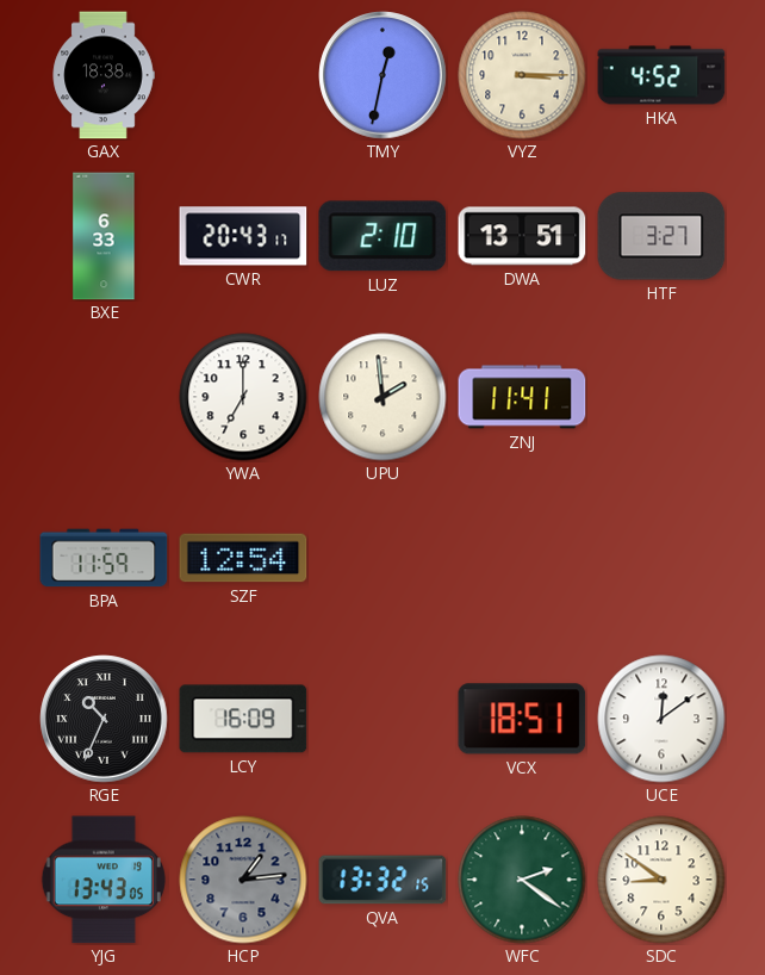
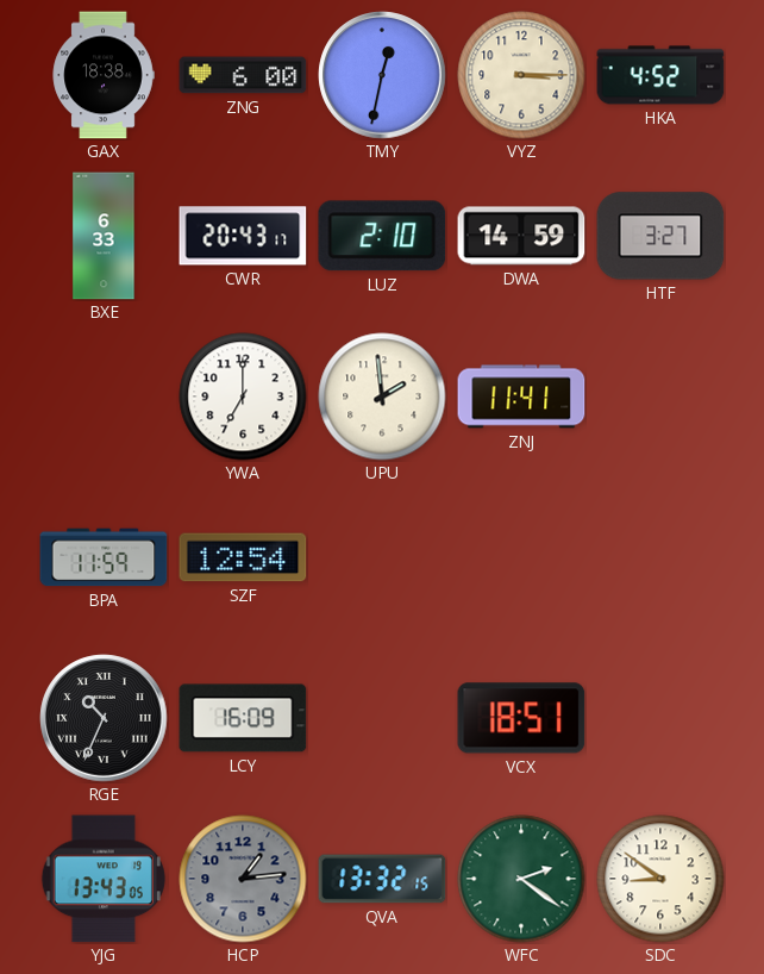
ZNG: none -> 6:00
DWA: 13:51 -> 14:59
UCE: 12:09 -> none
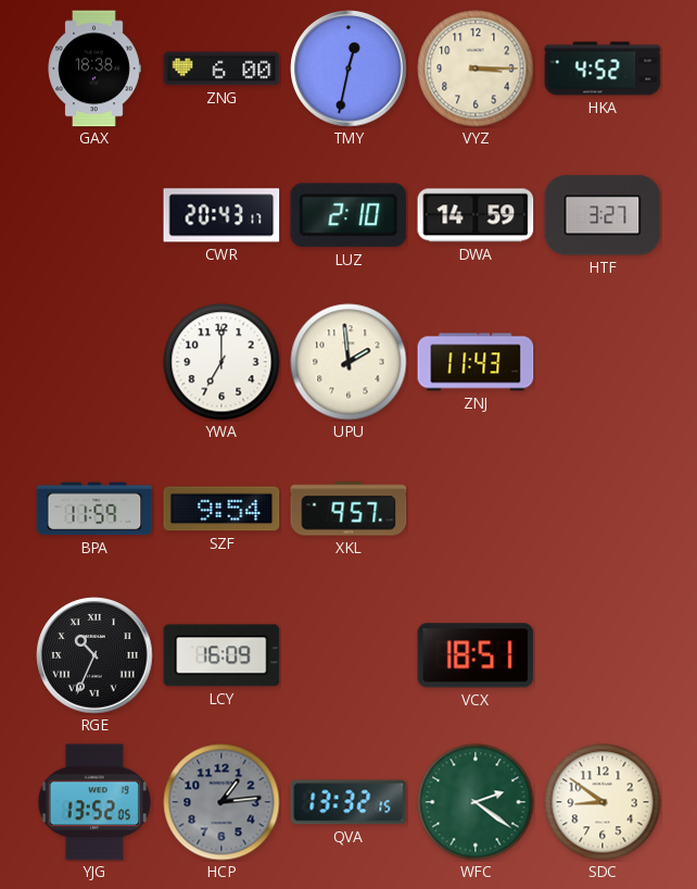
BXE: 6:33 -> none
ZNJ: 11:41 -> 11:43
SZF: 12:54 -> 9:54
XKL: none -> 9:57
YJG: 13:43 -> 13:52
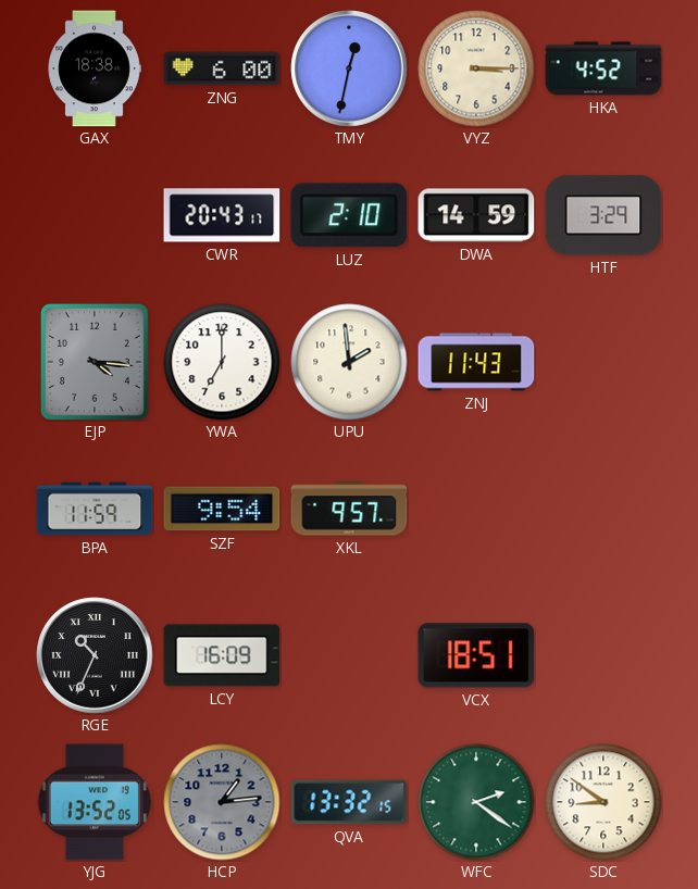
HTF: 3:27 -> 3:29
EJP: none -> 4:16
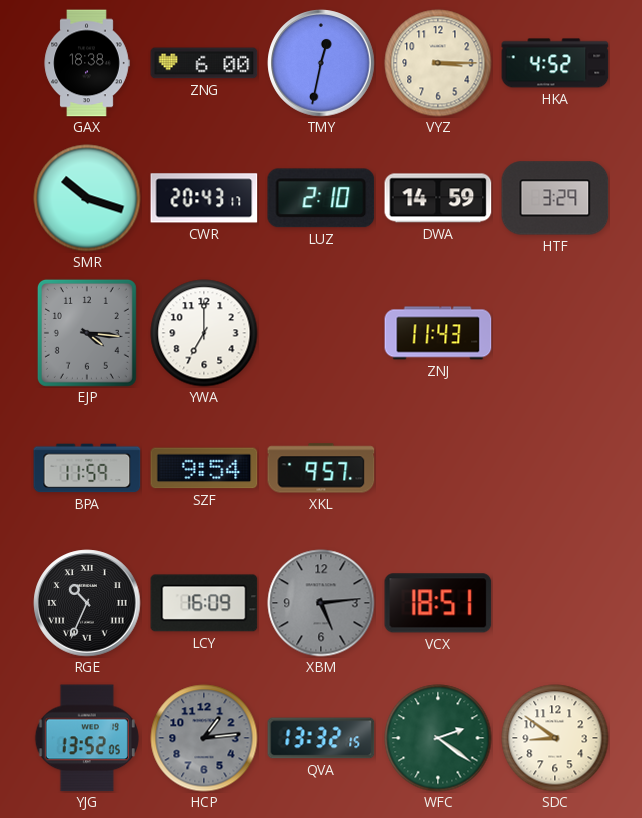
SMR: none -> 10:18
UPU: 1:59 -> none
XBM: none -> 5:14
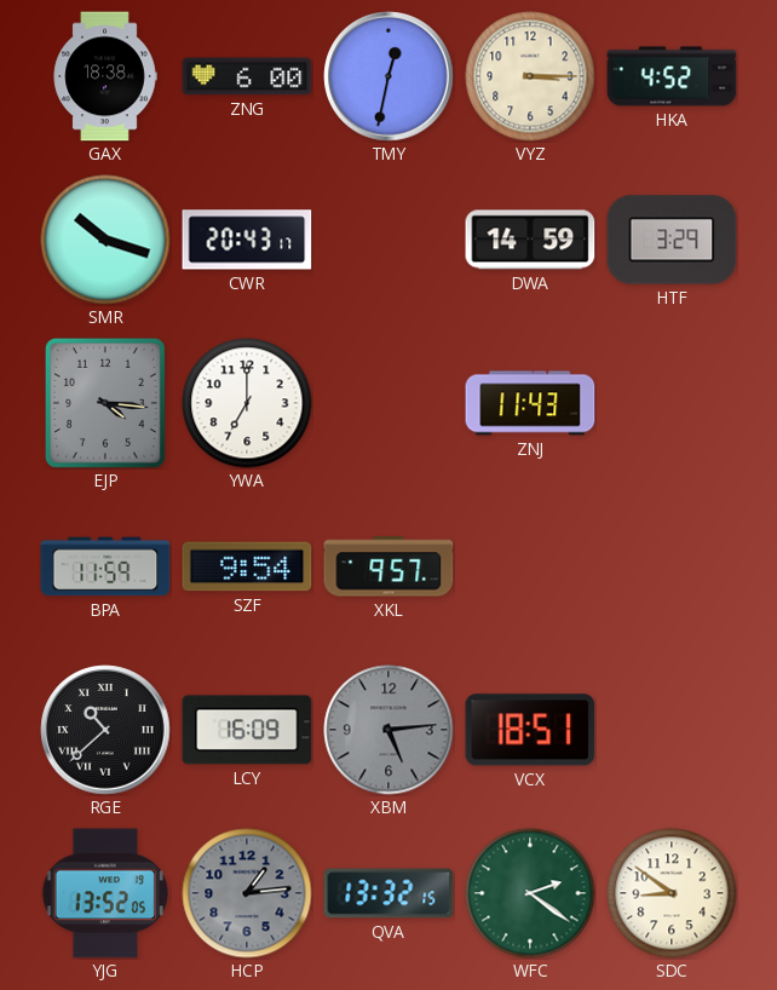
LUZ: 2:10 -> none
RGE: 10:34 -> 10:38
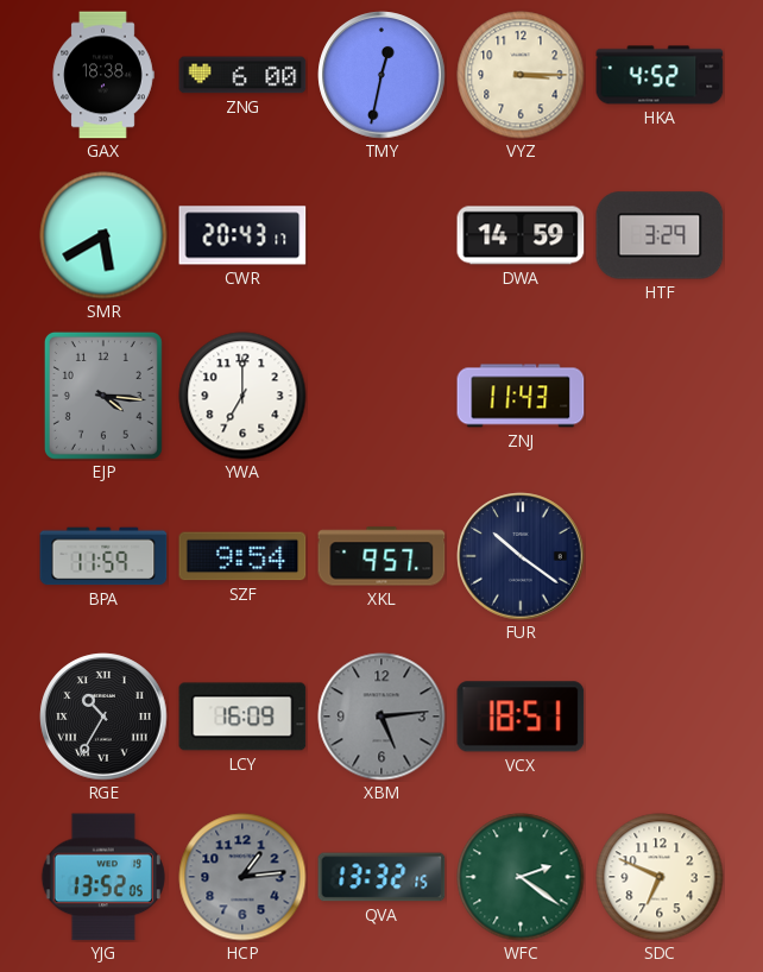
SMR: 10:18 -> 5:40
FUR: none -> 10:21
RGE: 10:38 -> 10:35
SDC: 8:51 -> 6:49
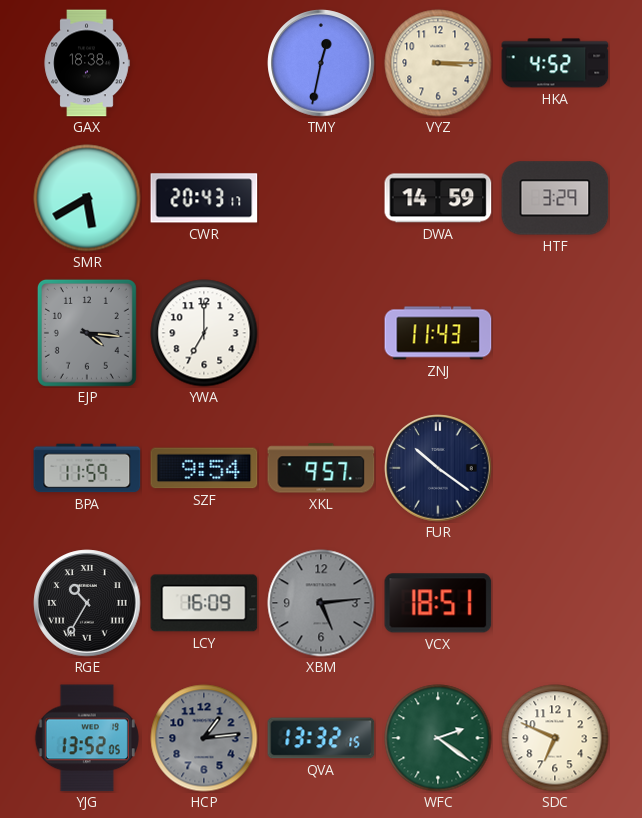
ZNG: 6:00 -> none
